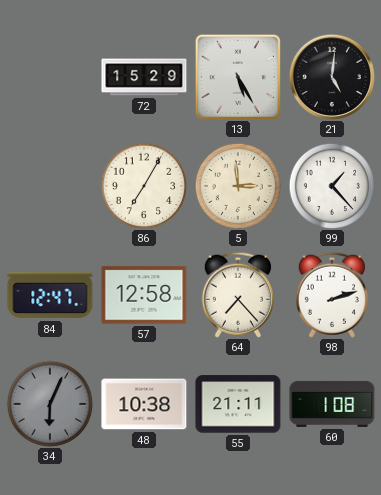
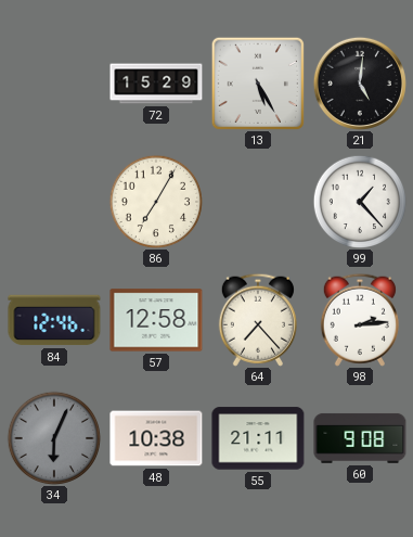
5: 2:59 -> none
84: 12:47 -> 12:46
98: 2:12 -> 2:14
60: 1:08 -> 9:08
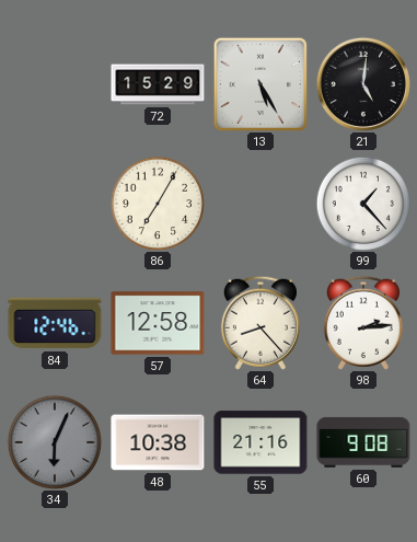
64: 7:23 -> 8:23
55: 21:11 -> 21:16
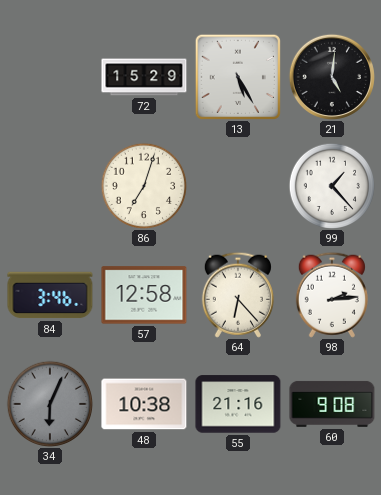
86: 7:05 -> 7:03
84: 12:46 -> 3:46
64: 8:23 -> 6:23
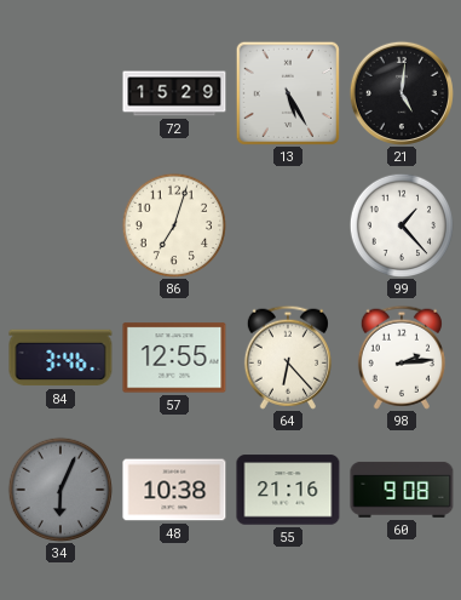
57: 12:58 -> 12:55
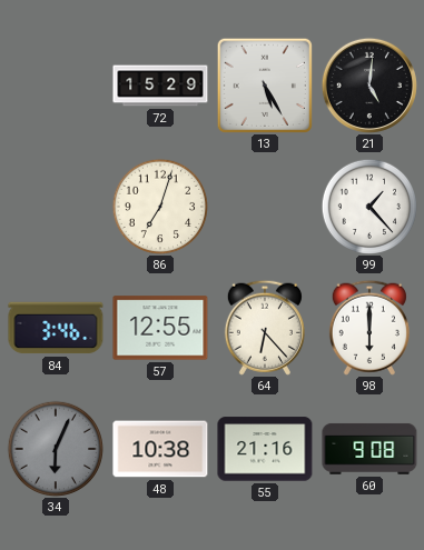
98: 2:14 -> 6:00
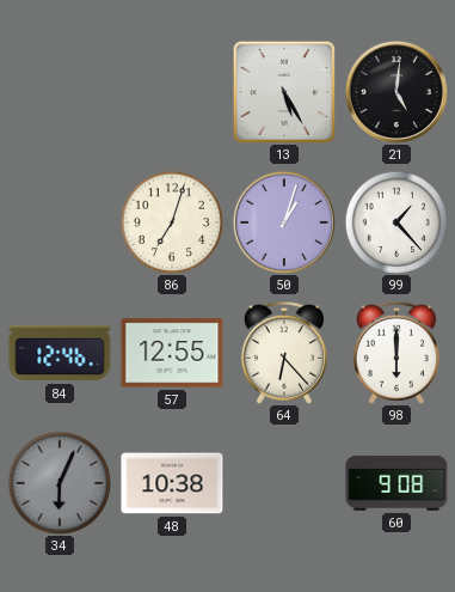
72: 15:29 -> none
50: none -> 1:03
84: 3:46 -> 12:46
55: 21:16 -> none
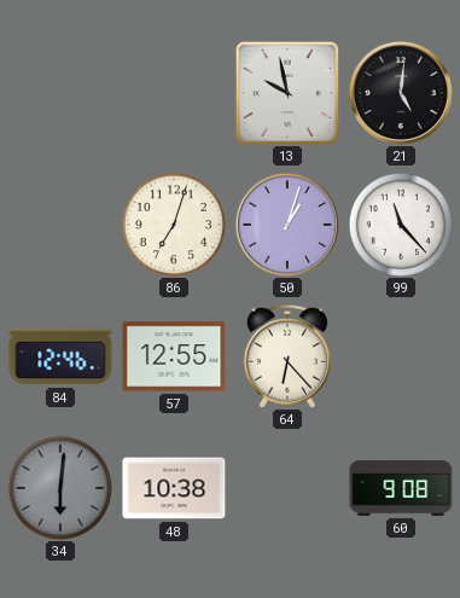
13: 5:25 -> 9:58
99: 1:23 -> 11:23
98: 6:00 -> none
34: 6:04 -> 6:01
